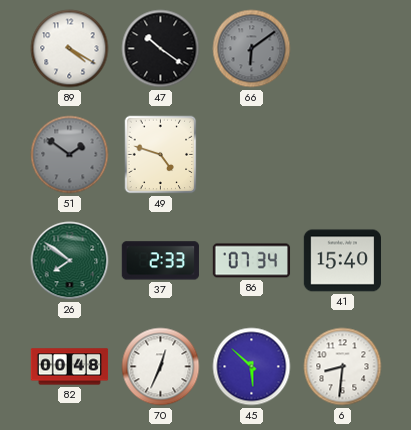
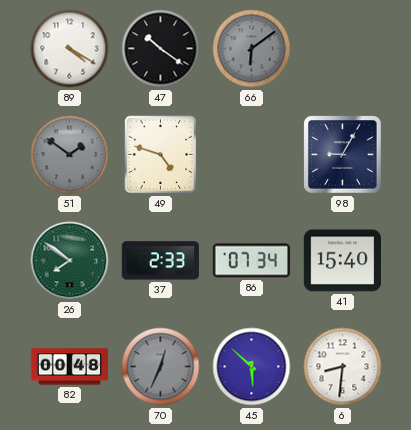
98: none -> 9:05
70 dial: white -> grey
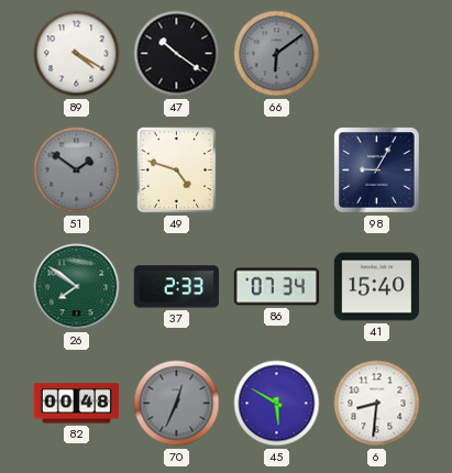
45: 5:52 -> 5:50
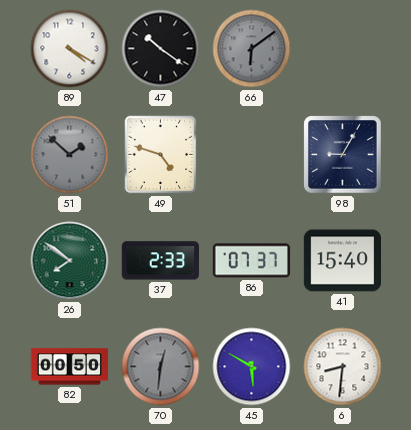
51: 1:51 -> 1:52
86: 07:34 -> 07:37
82: 00:48 -> 00:50
70: 12:34 -> 12:31
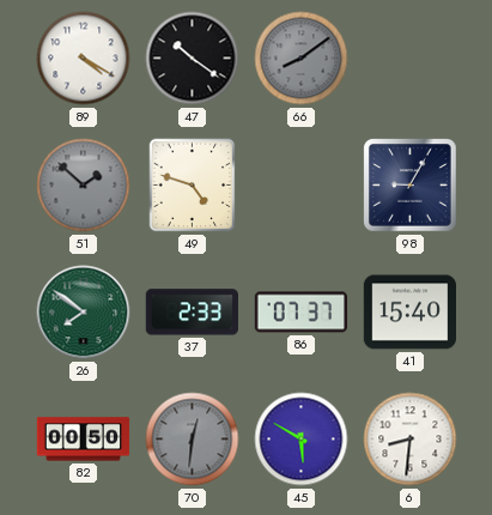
66: 6:09 -> 8:09
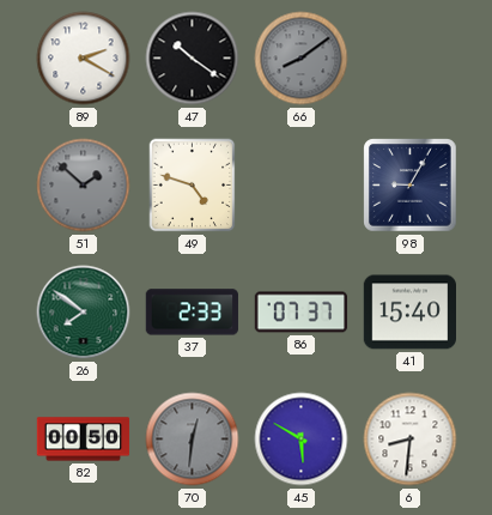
89: 4:20 -> 2:20
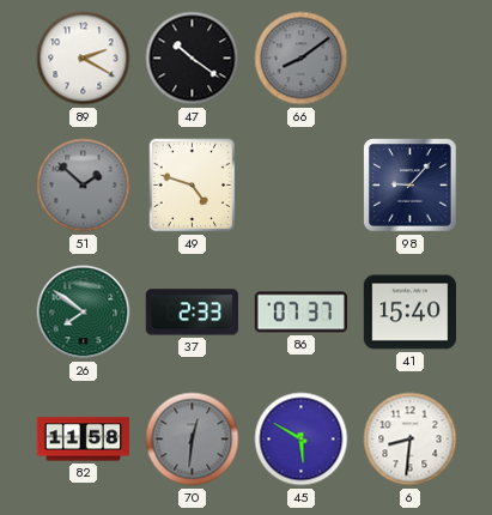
98: 9:05 -> 9:07
82: 00:50 -> 11:58
